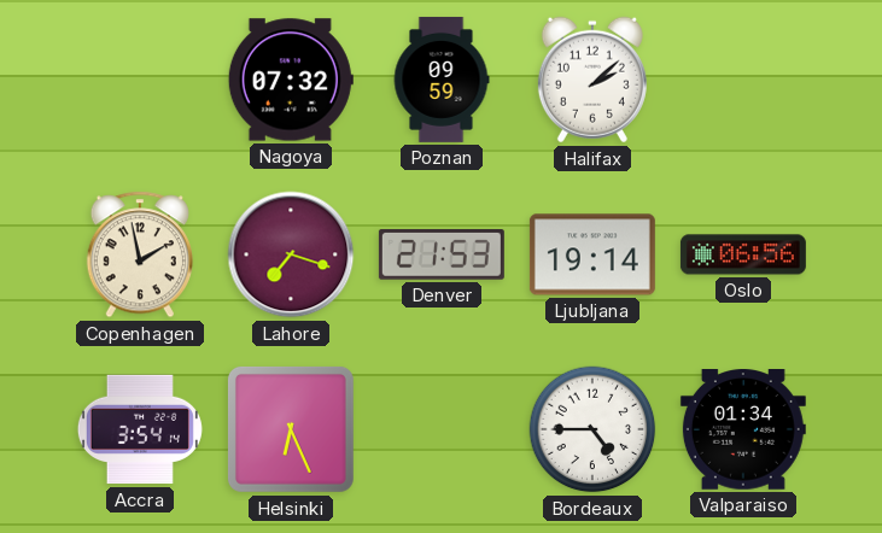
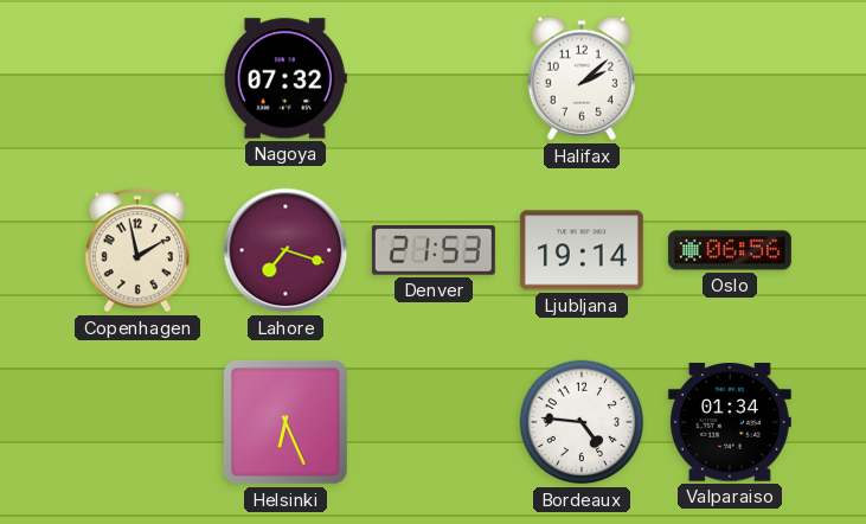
Poznan: 09:59 -> none
Accra: 3:54 -> none
Bordeaux: 4:45 -> 4:46
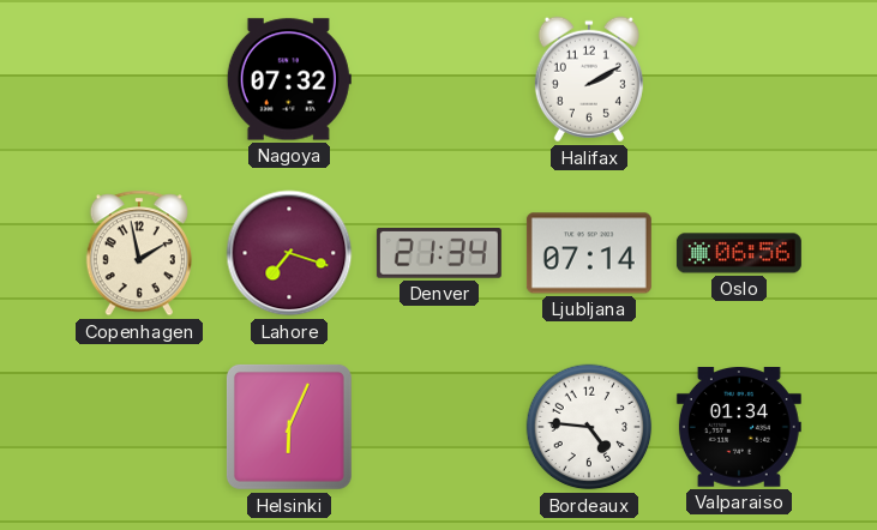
Halifax: 2:08 -> 2:10
Denver: 21:53 -> 21:34
Ljubljana: 19:14 -> 07:14
Helsinki: 6:26 -> 6:04
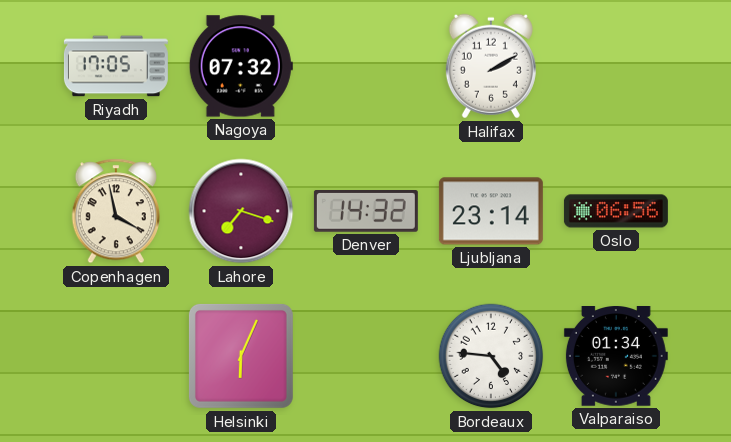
Riyadh: none -> 17:05
Copenhagen: 1:58 -> 3:58
Denver: 21:34 -> 14:32
Ljubljana: 07:14 -> 23:14
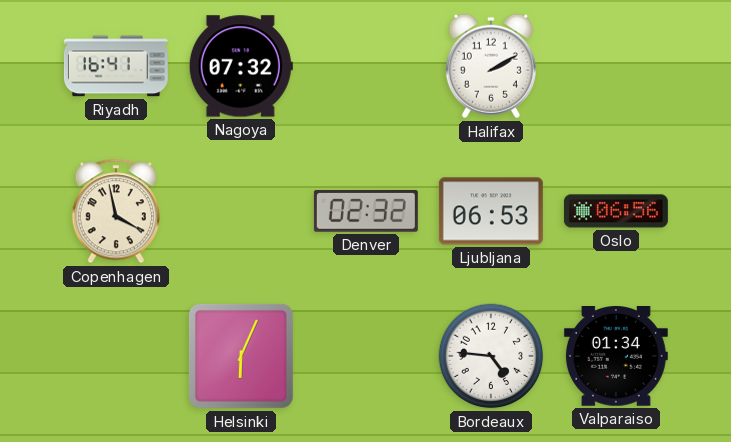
Riyadh: 17:05 -> 16:41
Lahore: 7:18 -> none
Denver: 14:32 -> 02:32
Ljubljana: 23:14 -> 06:53
